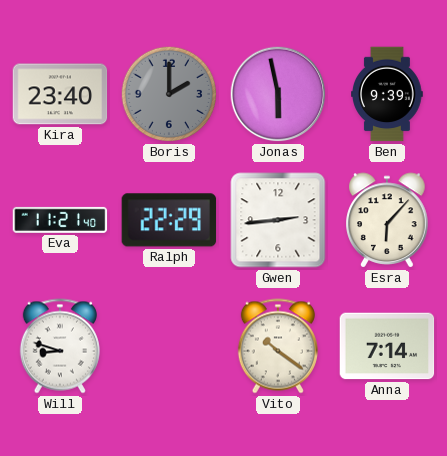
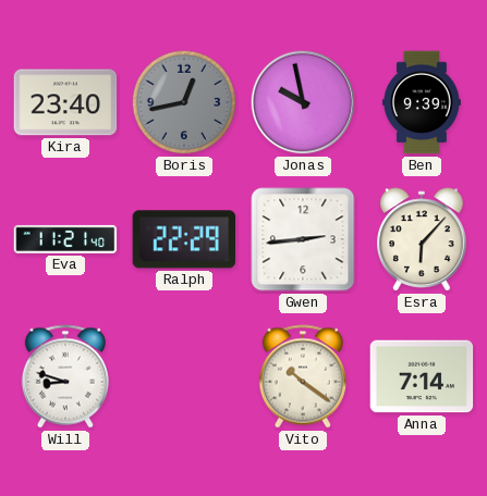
Boris: 2:00 -> 12:43
Jonas: 5:58 -> 9:58
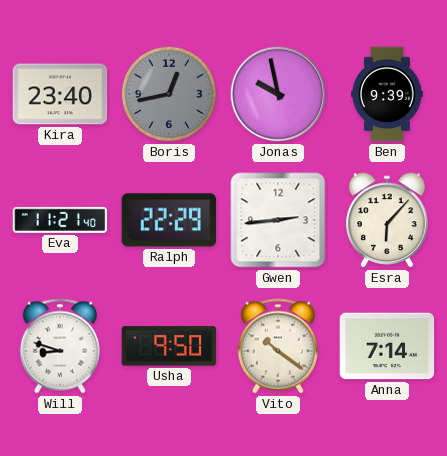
Usha: none -> 9:50
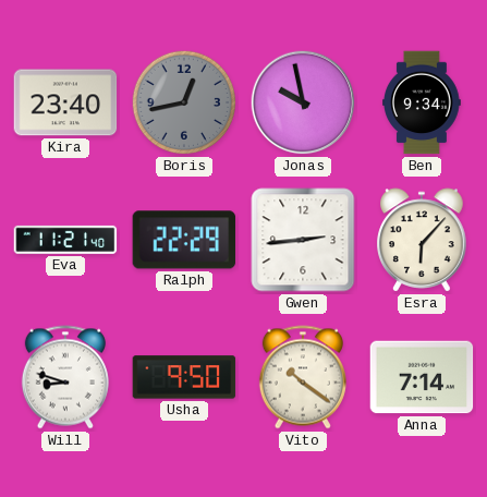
Ben: 9:39 -> 9:34
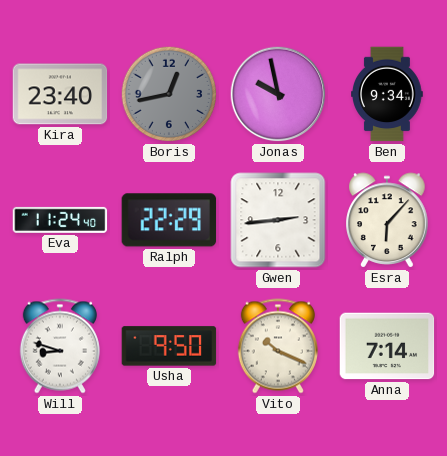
Eva: 11:21 -> 11:24
Vito: 10:21 -> 10:19
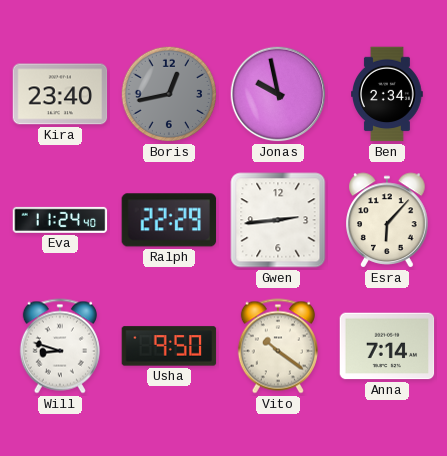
Ben: 9:34 -> 2:34
Vito: 10:19 -> 10:21
